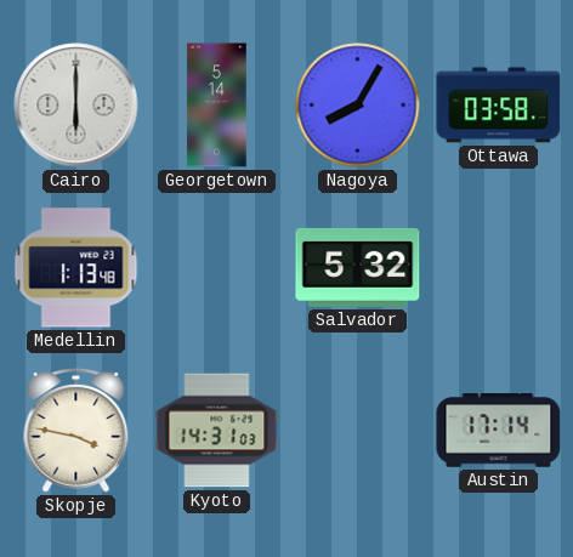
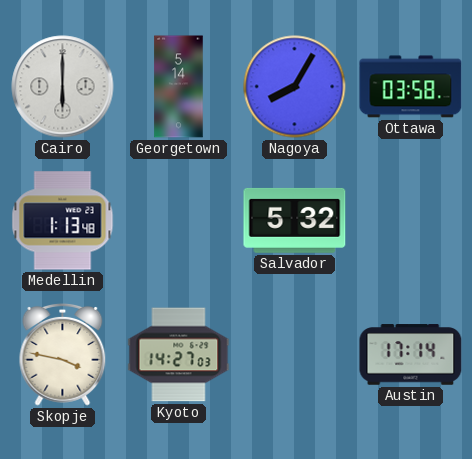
Kyoto: 14:31 -> 14:27
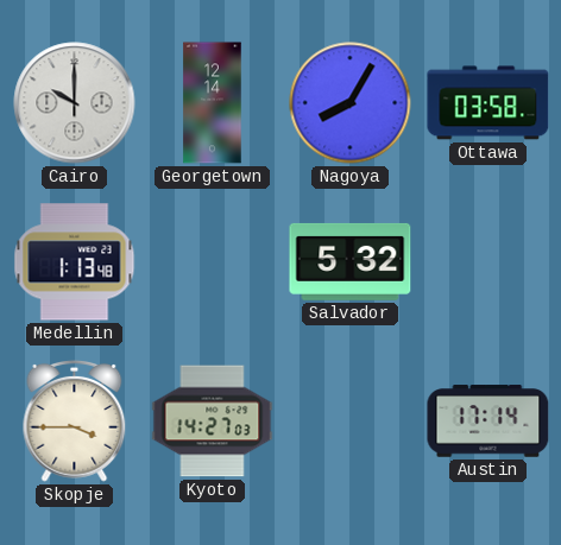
Cairo: 6:00 -> 10:00
Georgetown: 5:14 -> 12:14
Skopje: 3:47 -> 3:45
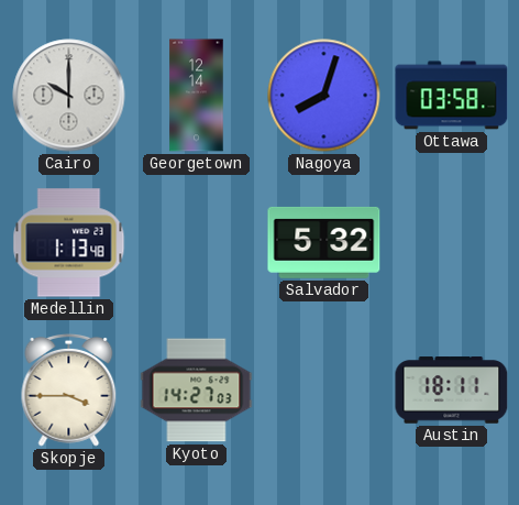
Nagoya: 8:05 -> 8:03
Austin: 17:14 -> 18:11
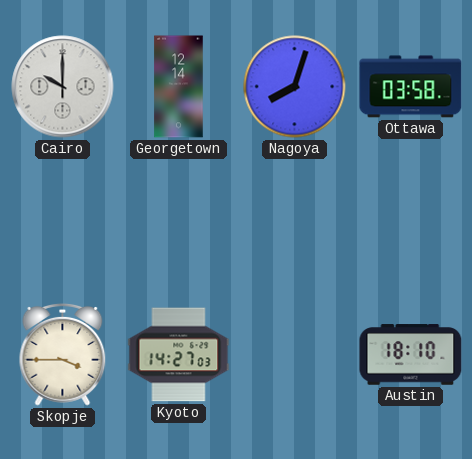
Medellin: 1:13 -> none
Salvador: 5:32 -> none
Austin: 18:11 -> 18:10
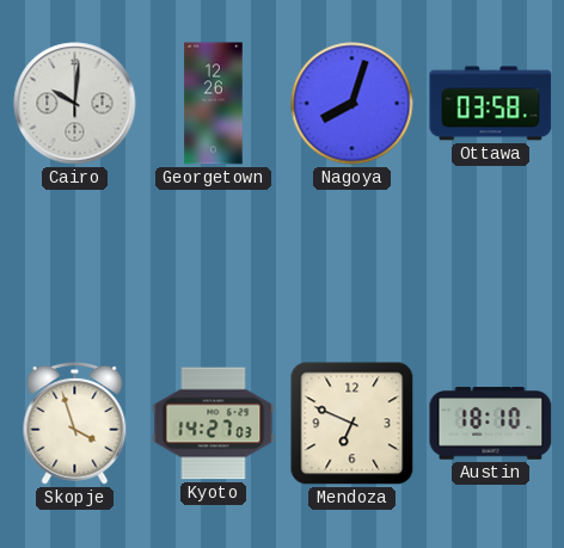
Cairo: 10:00 -> 10:01
Georgetown: 12:14 -> 12:26
Skopje: 3:45 -> 3:57
Mendoza: none -> 6:49
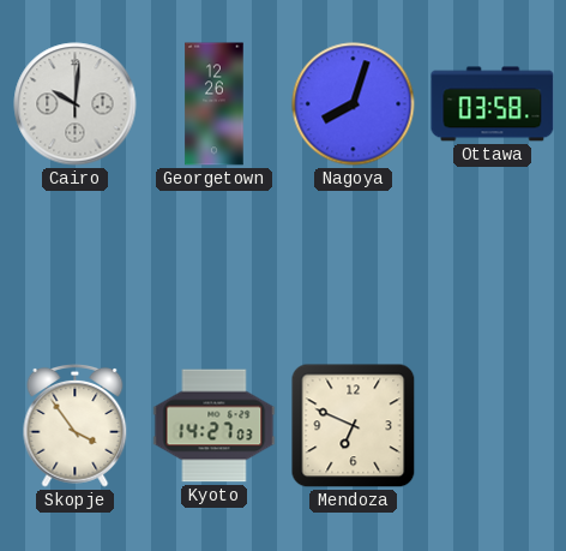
Skopje: 3:57 -> 3:54
Austin: 18:10 -> none
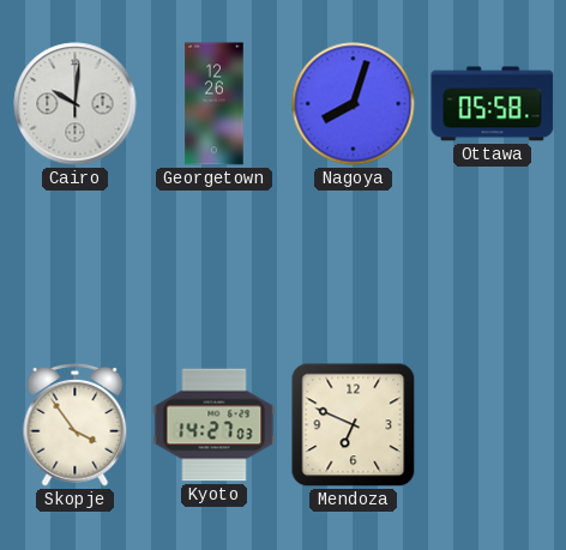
Ottawa: 03:58 -> 05:58
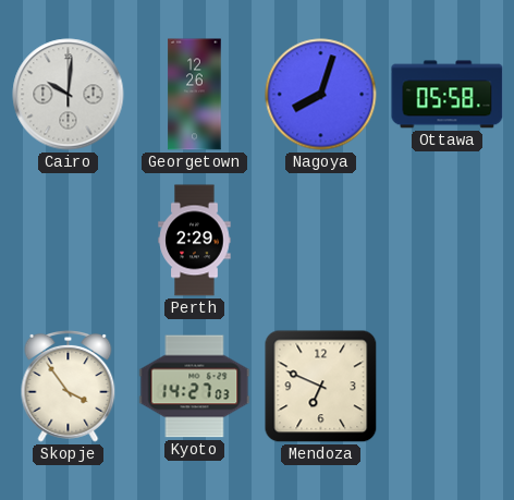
Perth: none -> 2:29
